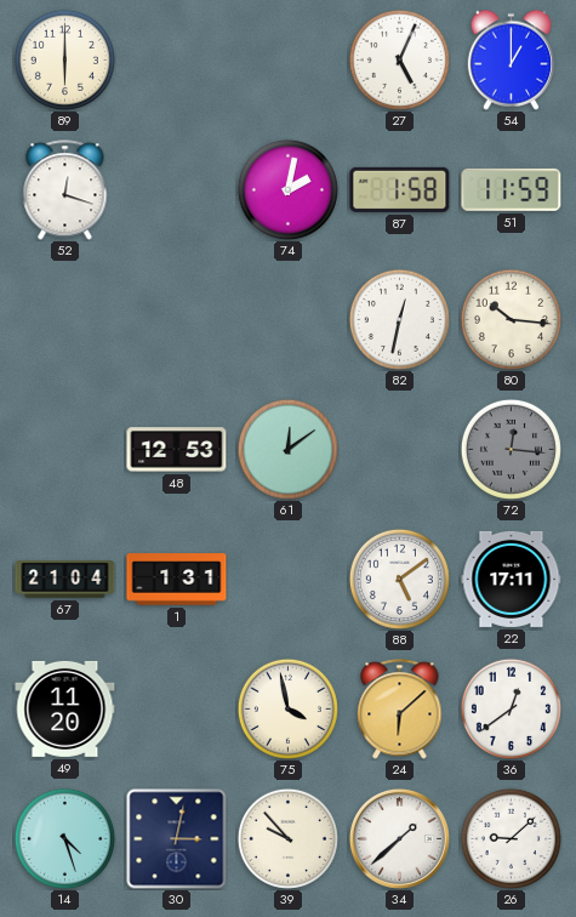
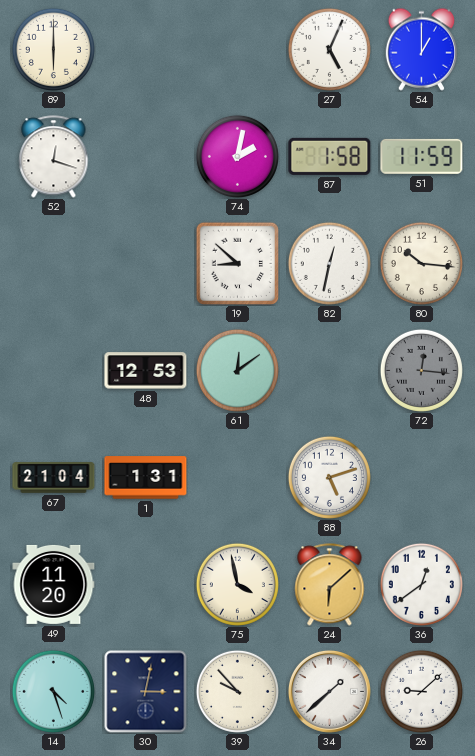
19: none -> 8:52
88: 5:09 -> 5:12
22: 17:11 -> none
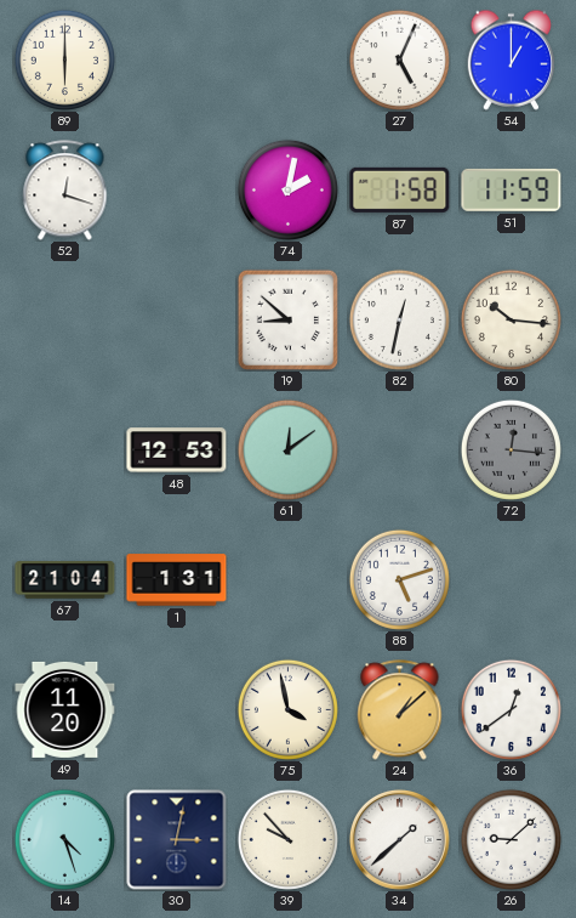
24: 6:08 -> 1:08
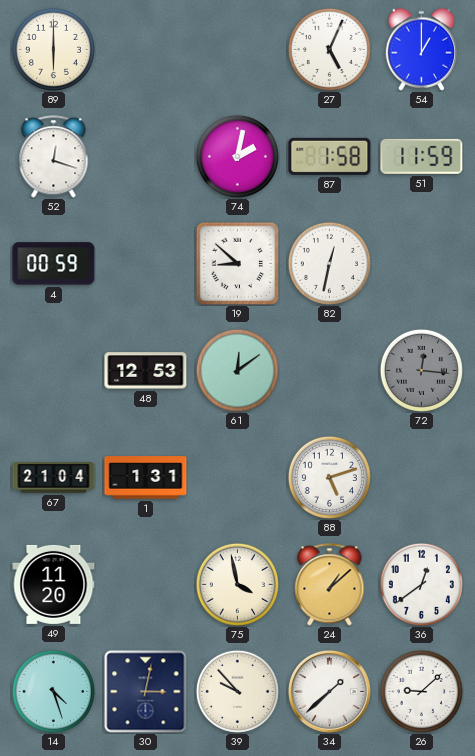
4: none -> 00:59
80: 10:16 -> none
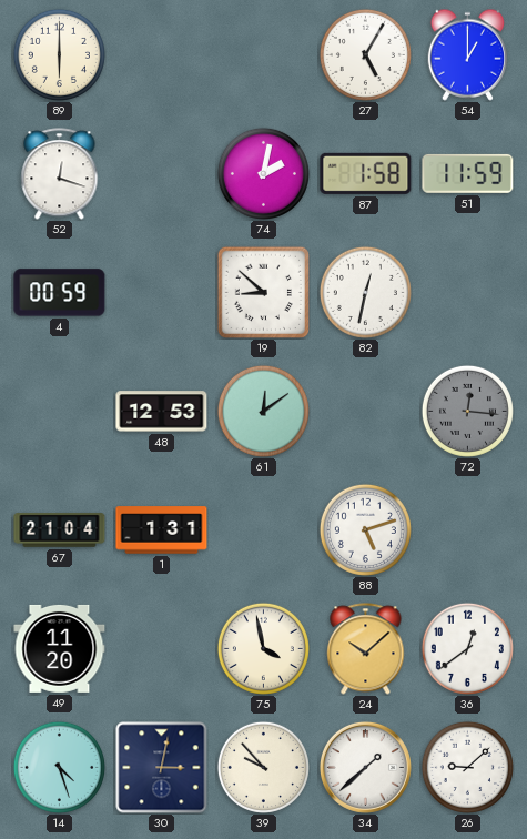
27: 5:04 -> 5:05
24: 1:08 -> 10:08
